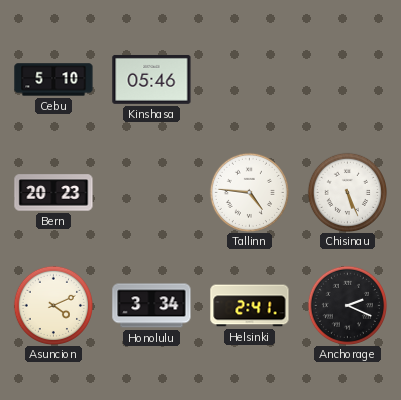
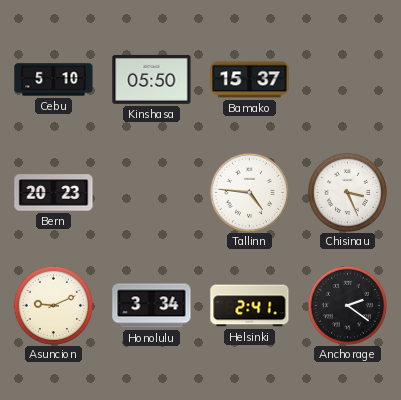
Kinshasa: 05:46 -> 05:50
Bamako: none -> 15:37
Chisinau: 5:26 -> 3:26
Asuncion: 4:11 -> 9:11
Anchorage: 2:19 -> 2:21
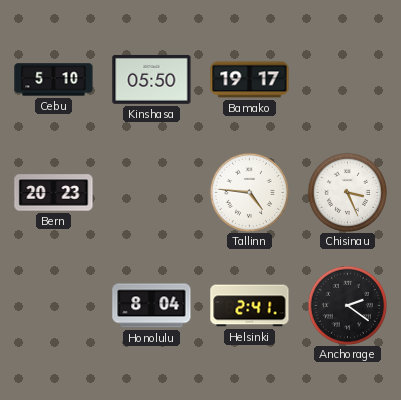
Bamako: 15:37 -> 19:17
Asuncion: 9:11 -> none
Honolulu: 3:34 -> 8:04
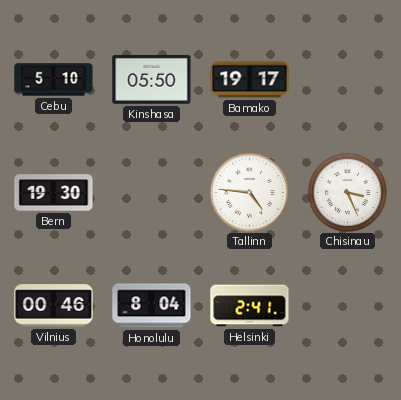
Bern: 20:23 -> 19:30
Vilnius: none -> 00:46
Anchorage: 2:21 -> none
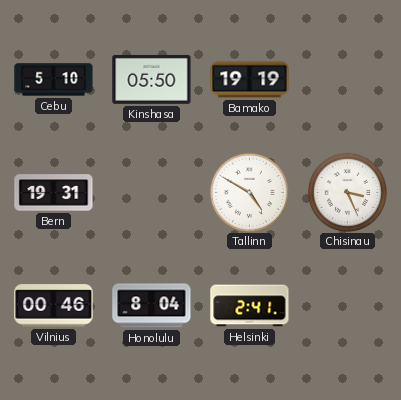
Bamako: 19:17 -> 19:19
Bern: 19:30 -> 19:31
Tallinn: 4:46 -> 4:50
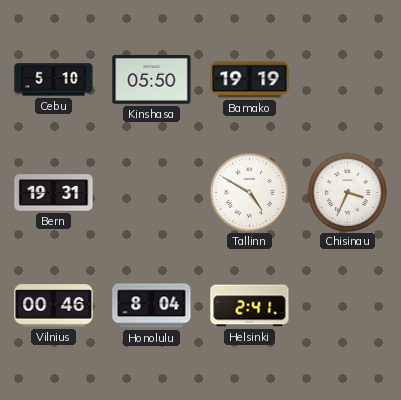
Chisinau: 3:26 -> 3:34
